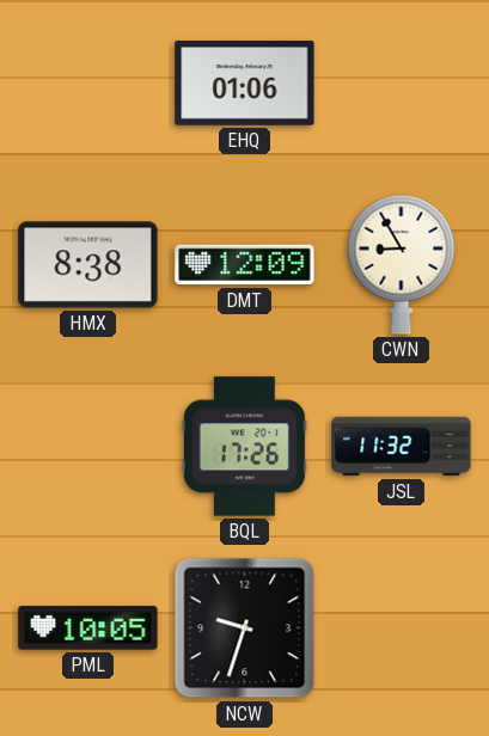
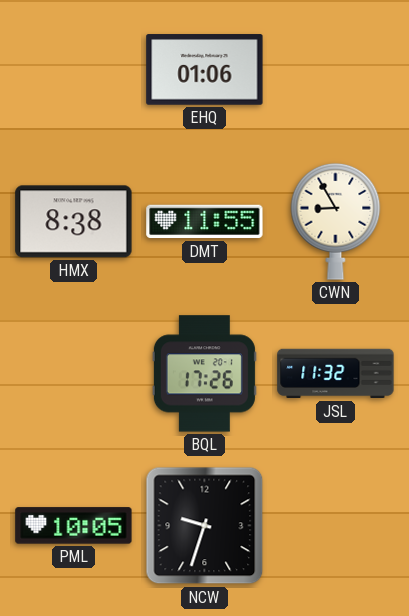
DMT: 12:09 -> 11:55
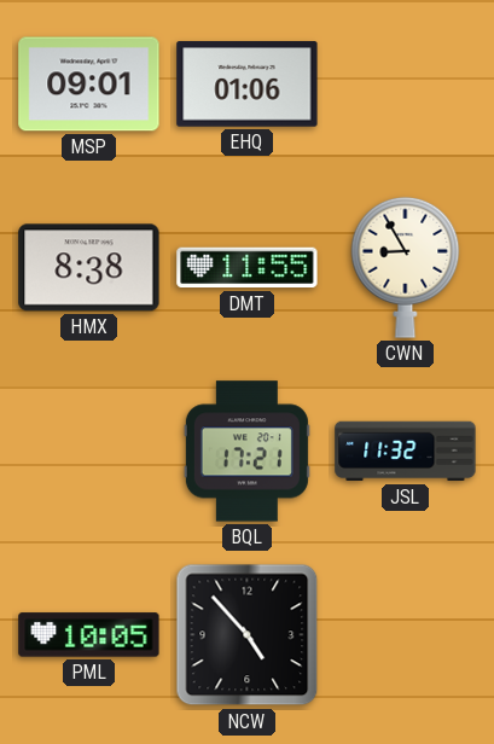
MSP: none -> 09:01
BQL: 17:26 -> 17:21
NCW: 9:33 -> 4:53
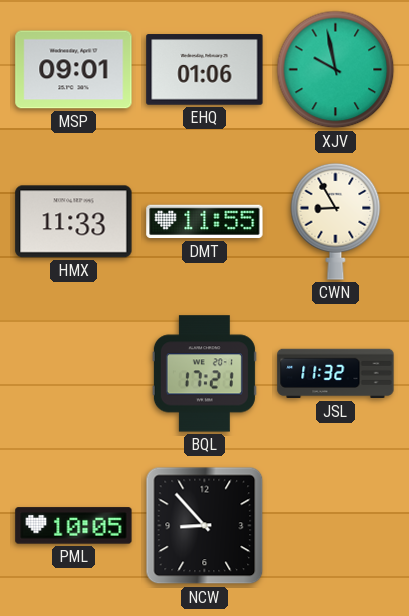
XJV: none -> 9:58
HMX: 8:38 -> 11:33
NCW: 4:53 -> 8:53
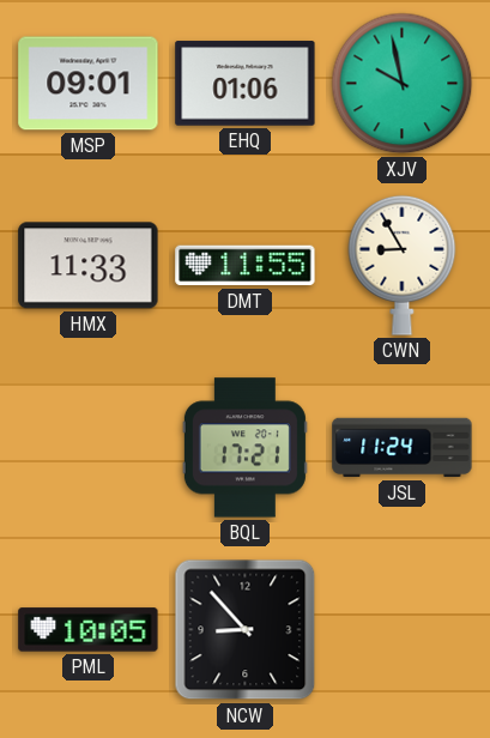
JSL: 11:32 -> 11:24
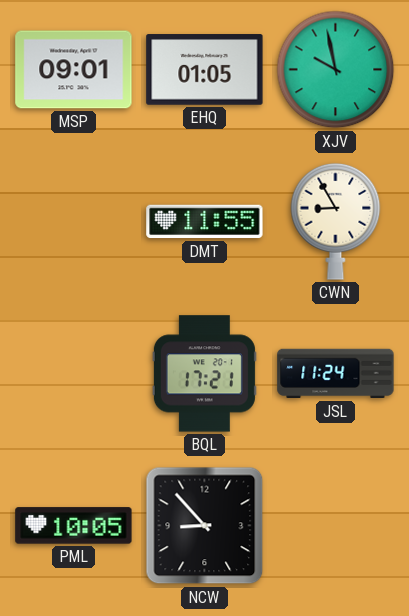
EHQ: 01:06 -> 01:05
HMX: 11:33 -> none
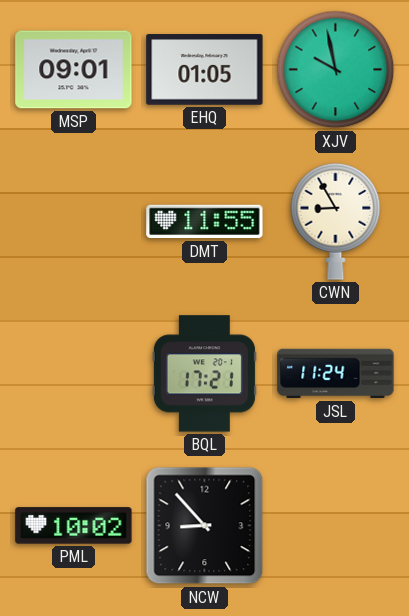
PML: 10:05 -> 10:02
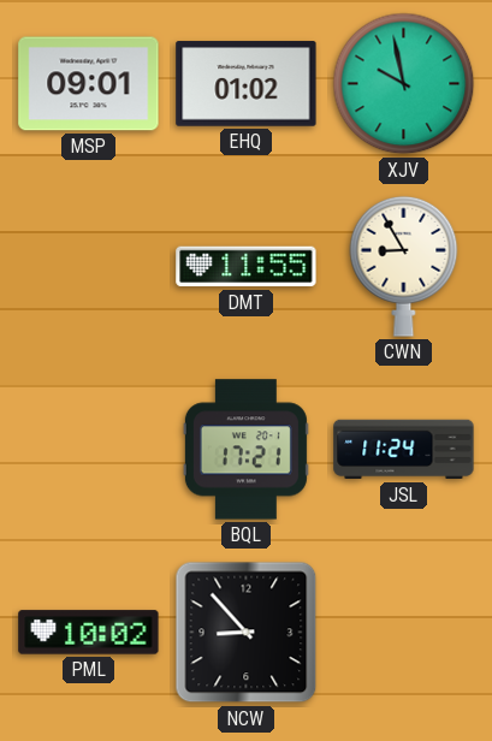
EHQ: 01:05 -> 01:02
